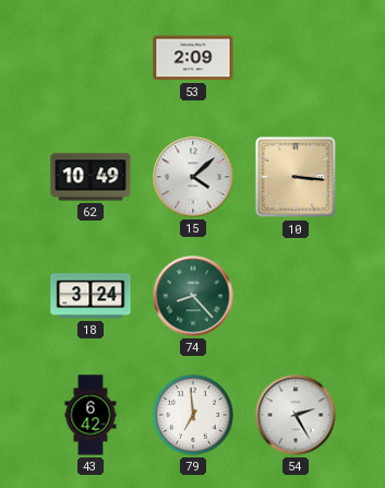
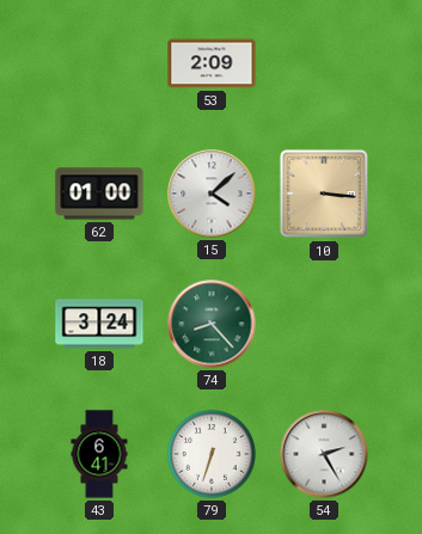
62: 10:49 -> 01:00
43: 6:42 -> 6:41
79: 6:59 -> 6:33
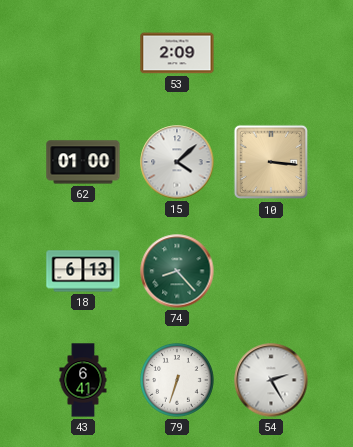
18: 3:24 -> 6:13
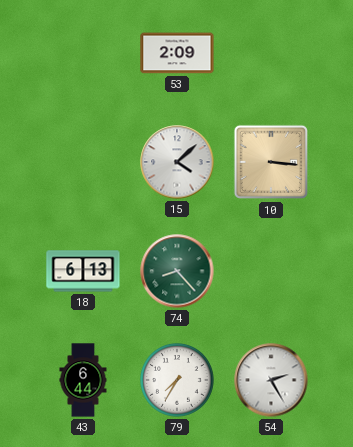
62: 01:00 -> none
43: 6:41 -> 6:44
79: 6:33 -> 7:35
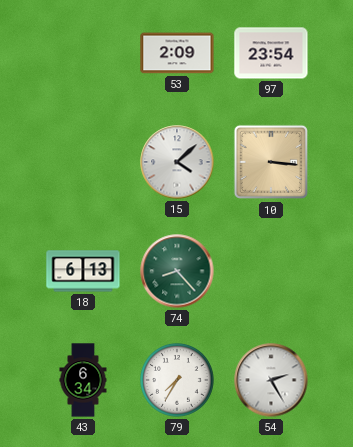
97: none -> 23:54
43: 6:44 -> 6:34
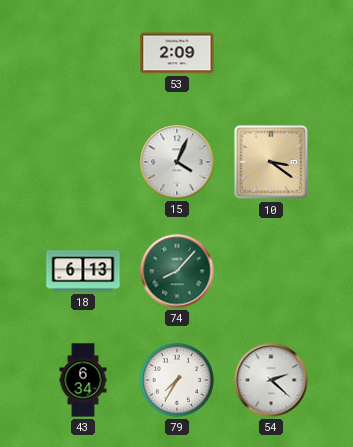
97: 23:54 -> none
15: 4:08 -> 4:04
10: 3:16 -> 3:21
74: 8:23 -> 8:07
54: 2:25 -> 2:22
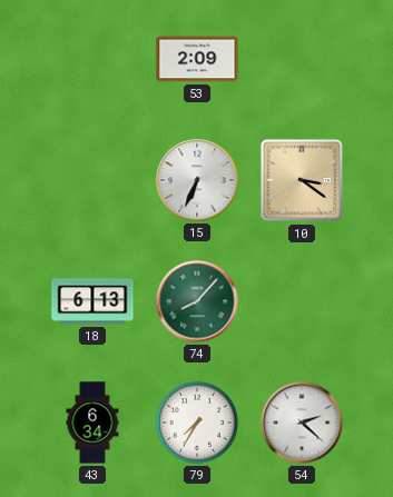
15: 4:04 -> 6:34
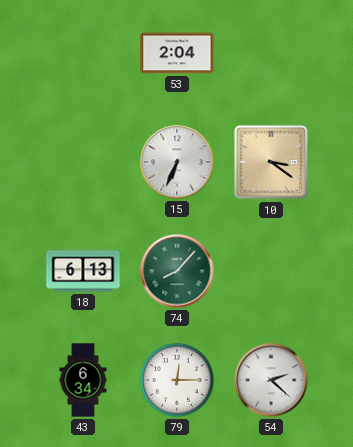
53: 2:09 -> 2:04
79: 7:35 -> 12:15
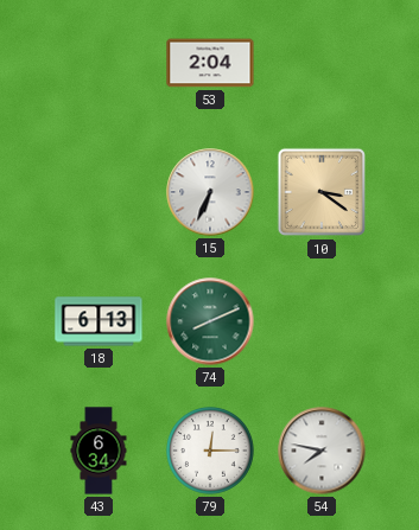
74: 8:07 -> 8:11
54: 2:22 -> 7:47
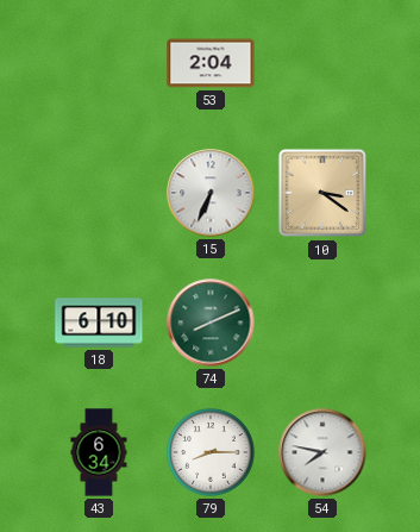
18: 6:13 -> 6:10
79: 12:15 -> 8:15
